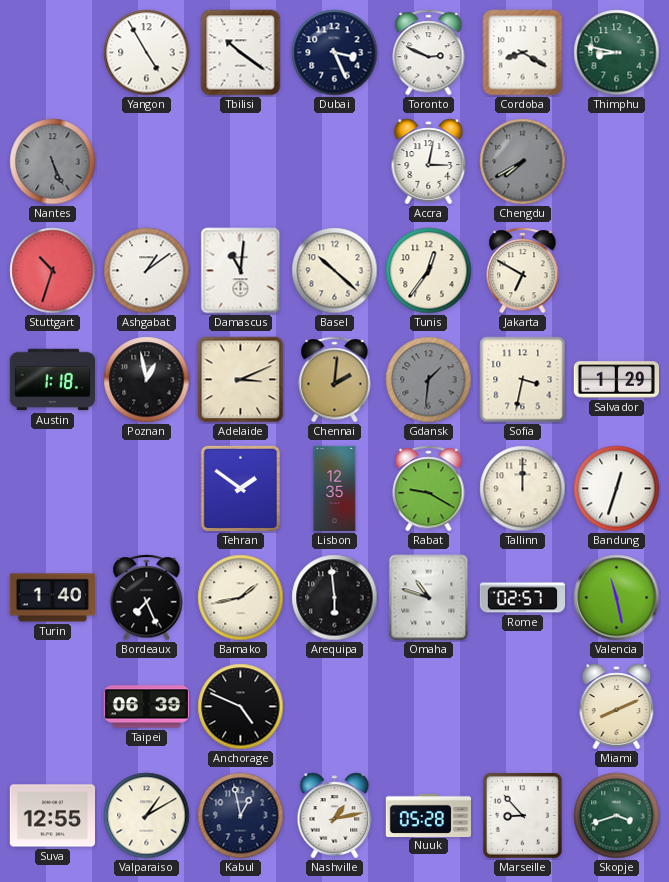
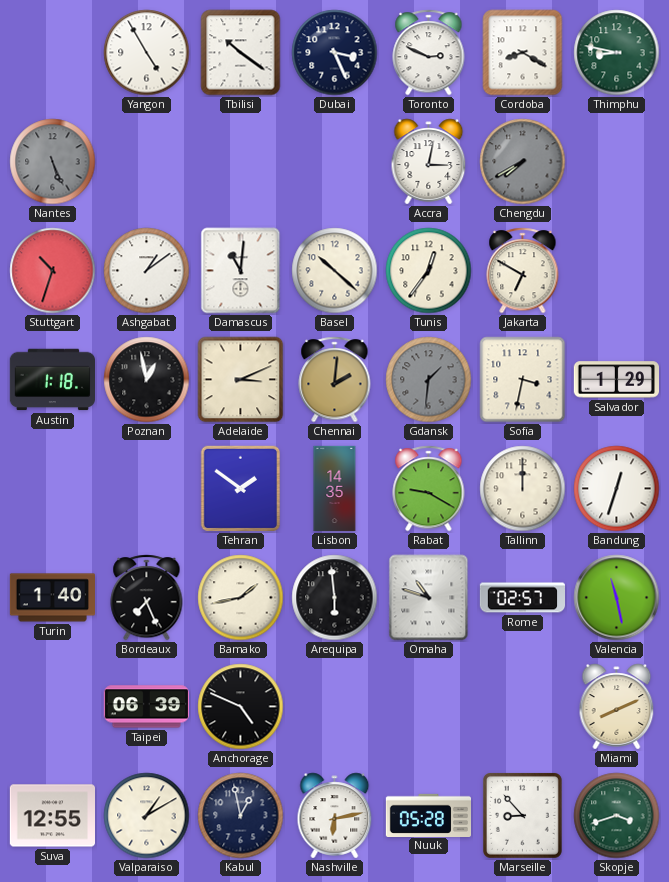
Lisbon: 12:35 -> 14:35
Nashville: 1:13 -> 6:13
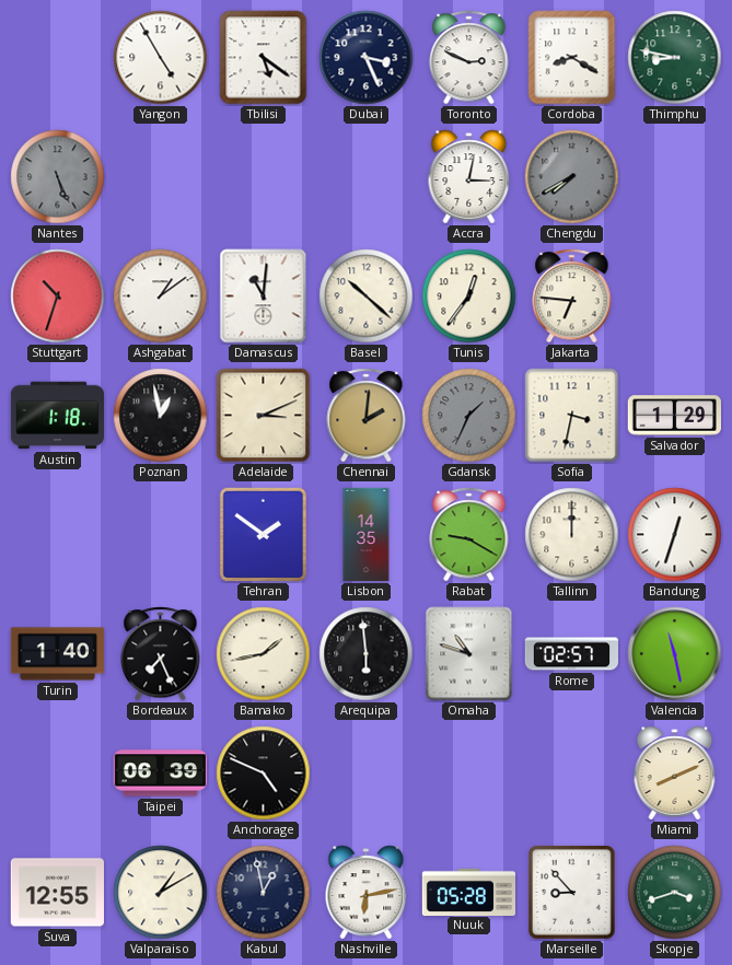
Tbilisi: 10:21 -> 5:21
Jakarta: 6:50 -> 6:46
Gdansk: 1:31 -> 1:34
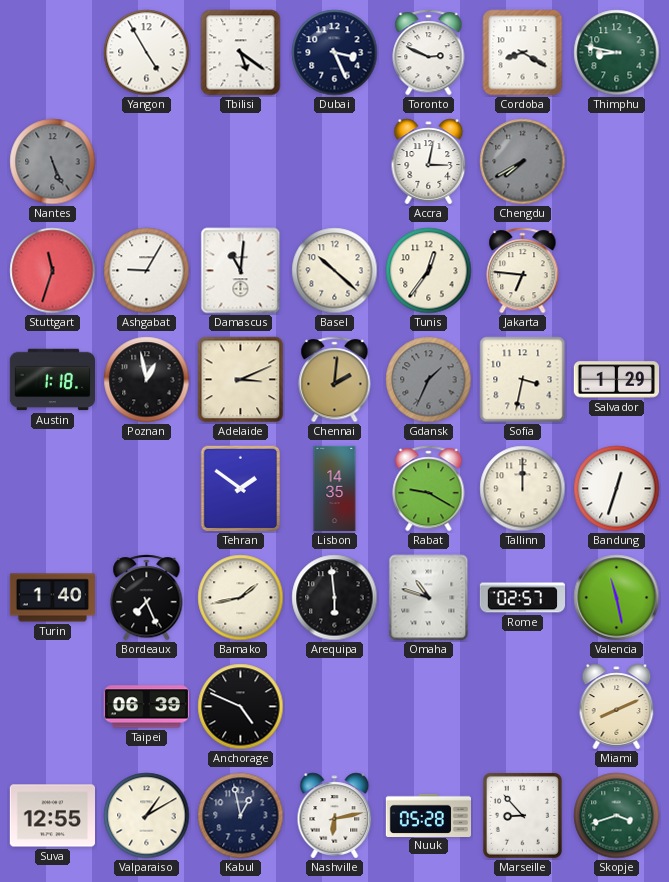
Stuttgart: 10:33 -> 11:33
Ashgabat: 1:09 -> 9:05
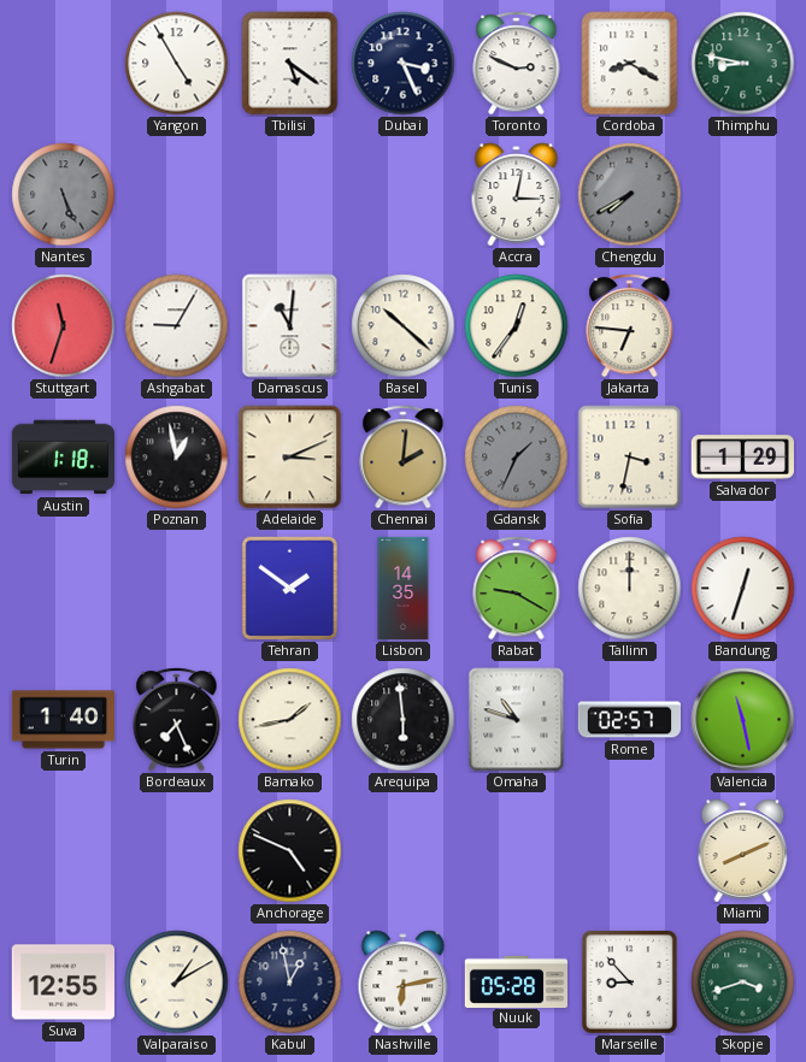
Taipei: 06:39 -> none
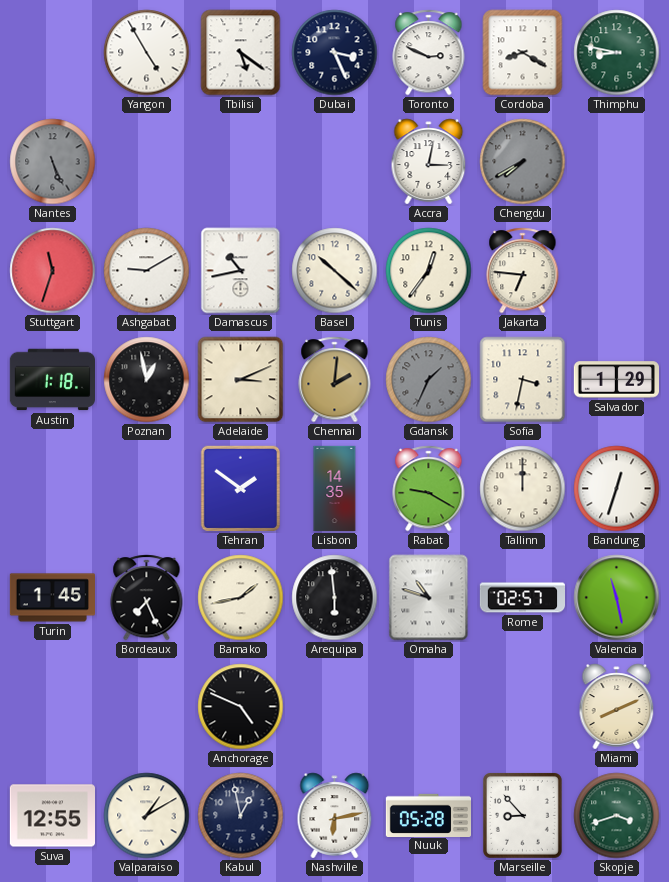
Ashgabat: 9:05 -> 9:10
Damascus: 11:01 -> 10:43
Turin: 1:40 -> 1:45
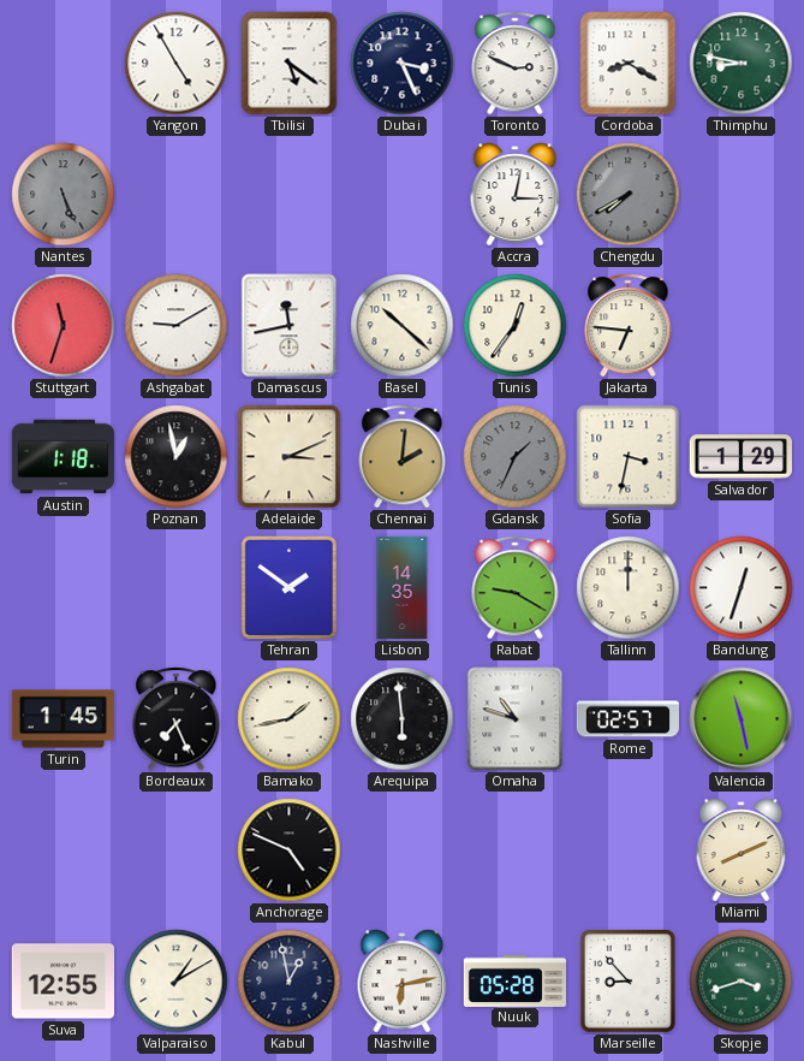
Damascus: 10:43 -> 11:43
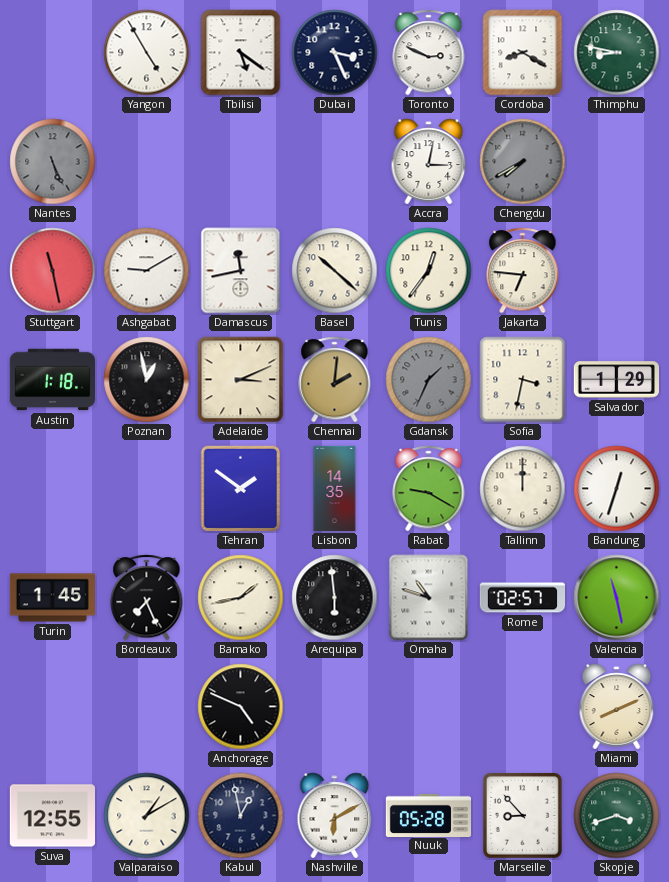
Stuttgart: 11:33 -> 11:28
Nashville: 6:13 -> 6:10
